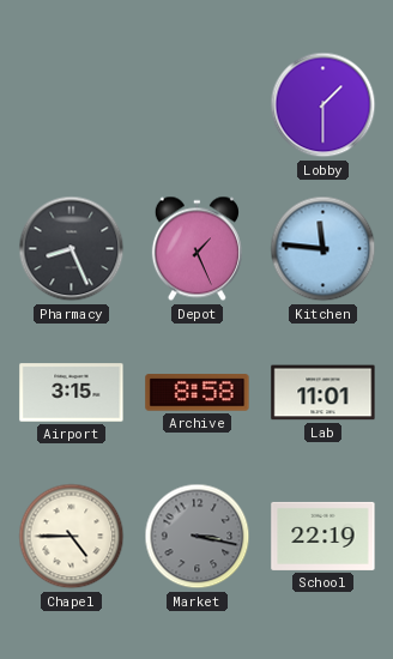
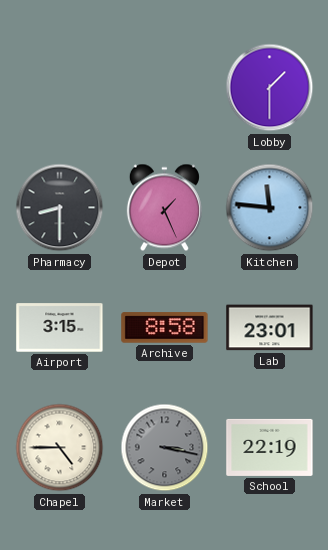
Pharmacy: 8:26 -> 8:30
Lab: 11:01 -> 23:01
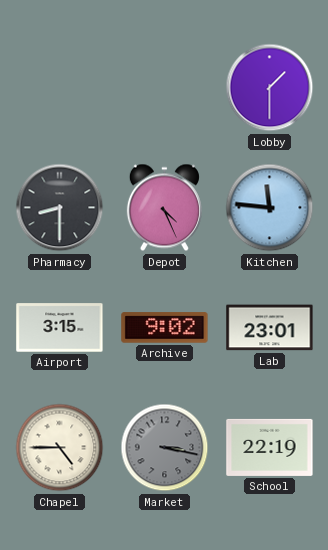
Depot: 1:26 -> 4:26
Archive: 8:58 -> 9:02
